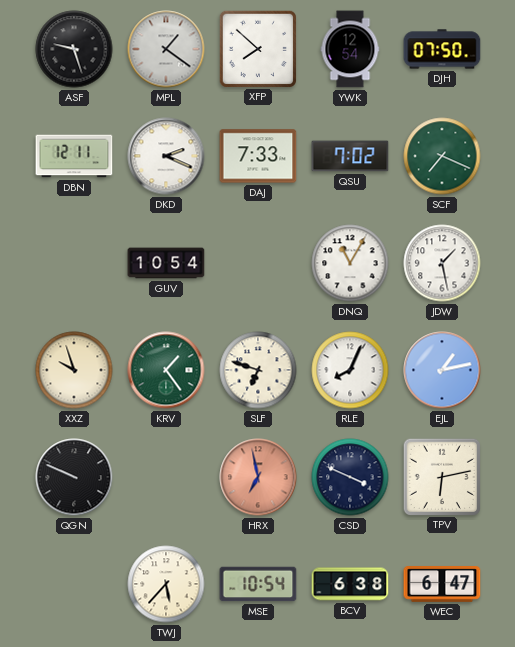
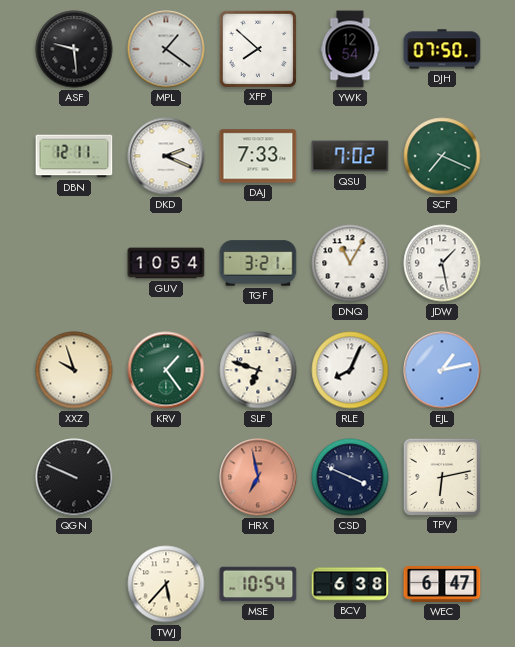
ASF: 9:27 -> 9:29
TGF: none -> 3:21
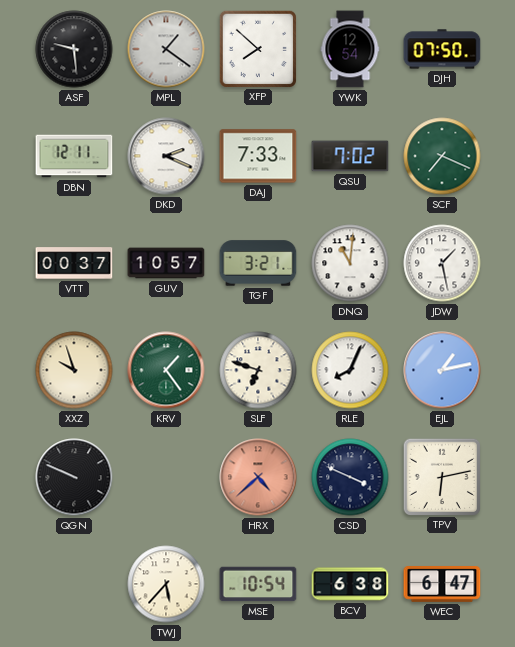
VTT: none -> 00:37
GUV: 10:54 -> 10:57
DNQ: 11:05 -> 11:01
HRX: 6:58 -> 4:38
